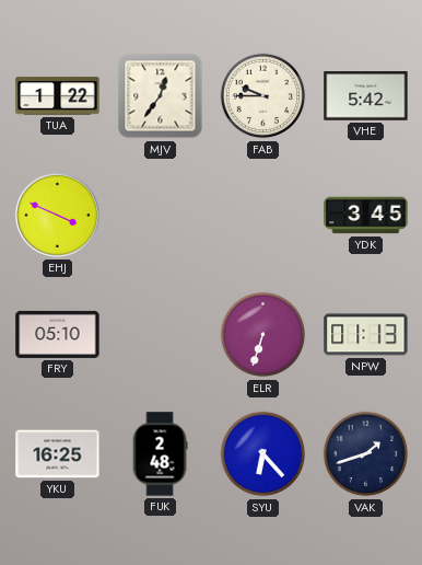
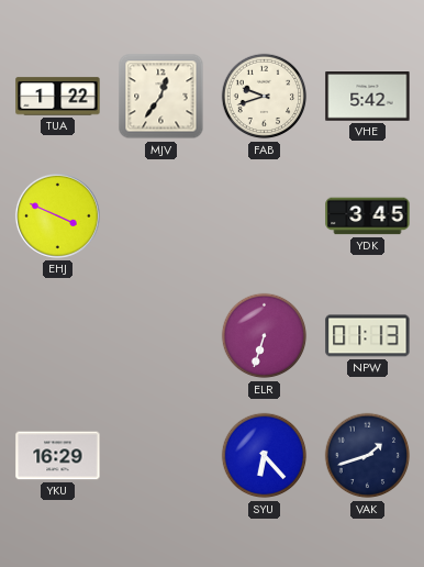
FAB: 9:45 -> 9:42
FRY: 05:10 -> none
YKU: 16:25 -> 16:29
FUK: 2:48 -> none
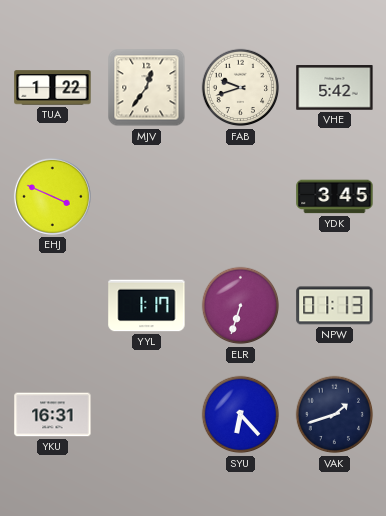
YYL: none -> 1:17
YKU: 16:29 -> 16:31
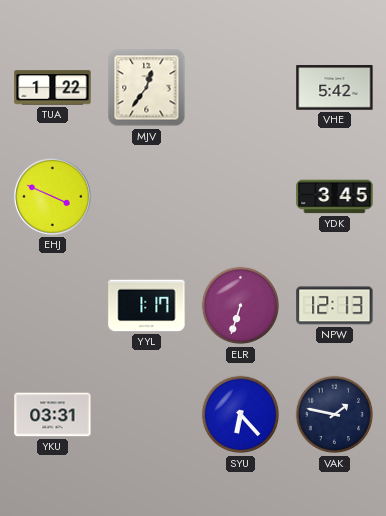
FAB: 9:42 -> none
NPW: 01:13 -> 12:13
YKU: 16:31 -> 03:31
VAK: 1:42 -> 1:47
